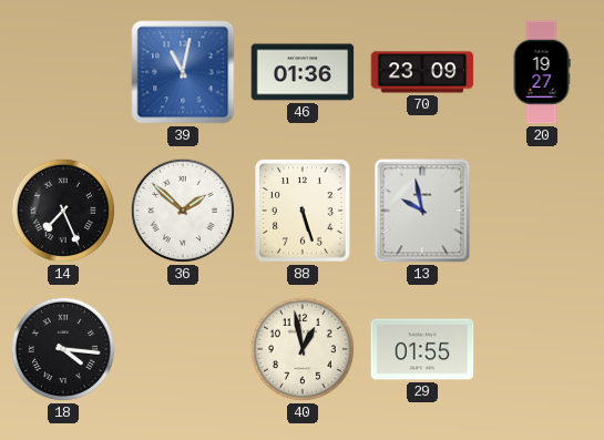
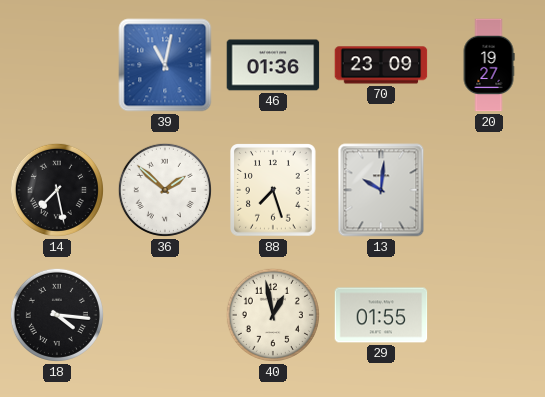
14: 7:26 -> 7:28
88: 5:27 -> 7:27
13: 9:58 -> 10:01
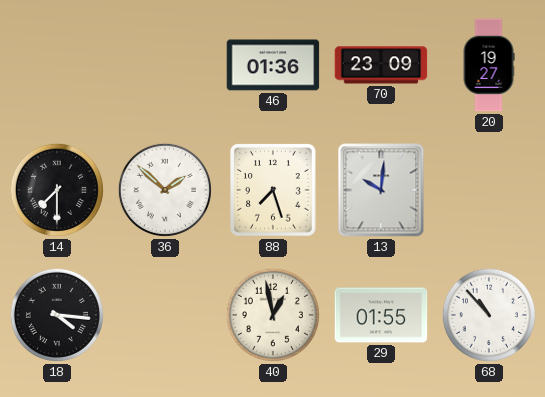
39: 11:02 -> none
14: 7:28 -> 7:30
68: none -> 10:53
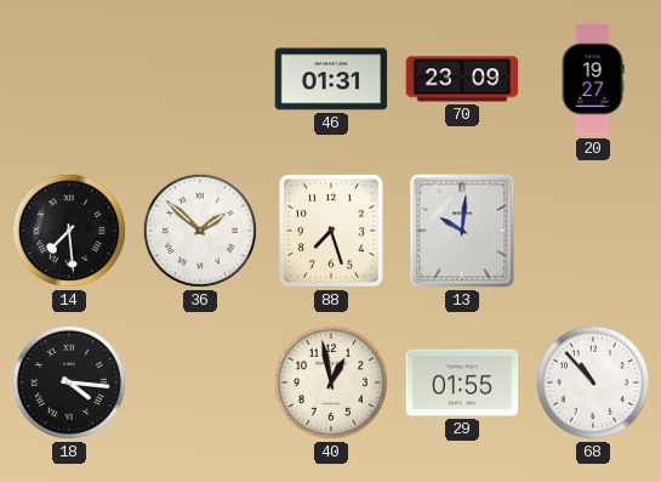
46: 01:36 -> 01:31
14: 7:30 -> 7:29
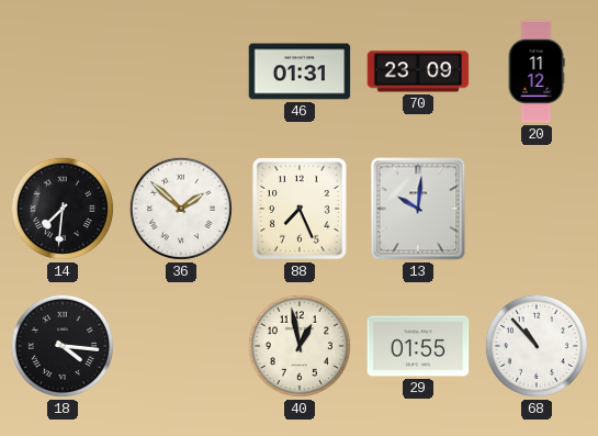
20: 19:27 -> 11:12
14: 7:29 -> 7:31
88: 7:27 -> 7:26
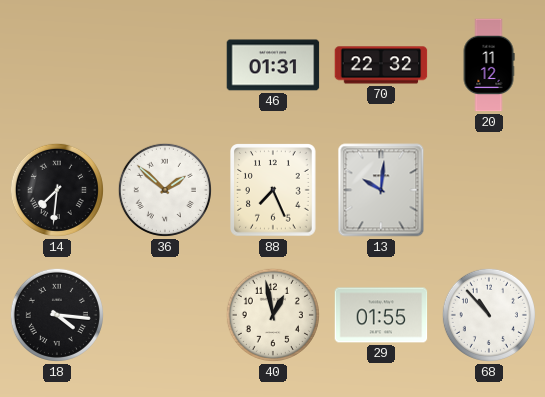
70: 23:09 -> 22:32
